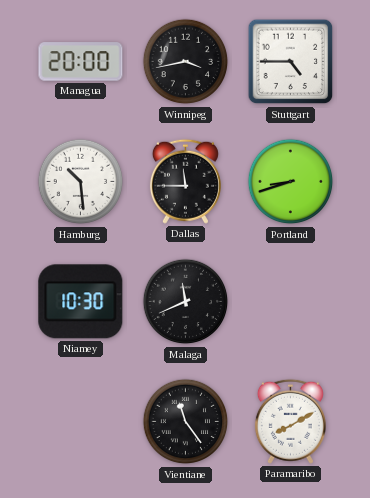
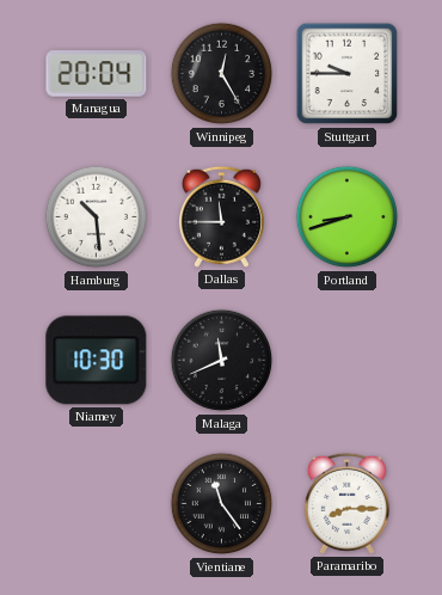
Managua: 20:00 -> 20:04
Winnipeg: 3:43 -> 12:25
Stuttgart: 4:45 -> 9:45
Paramaribo: 8:10 -> 8:15
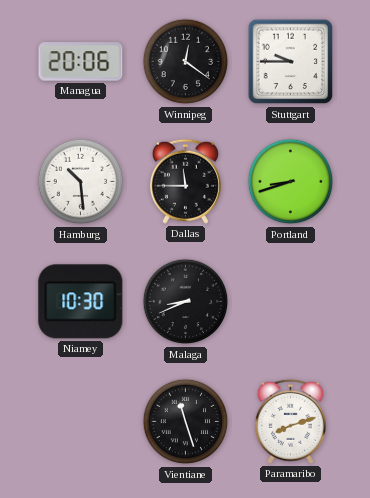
Managua: 20:04 -> 20:06
Winnipeg: 12:25 -> 12:21
Malaga: 11:41 -> 8:41
Vientiane: 11:24 -> 11:27
Paramaribo: 8:15 -> 8:12
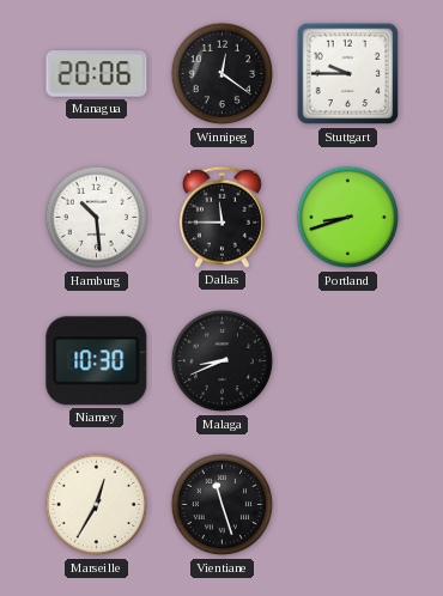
Marseille: none -> 12:35
Paramaribo: 8:12 -> none
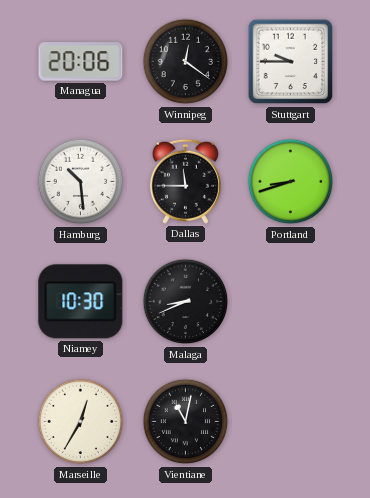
Vientiane: 11:27 -> 11:02
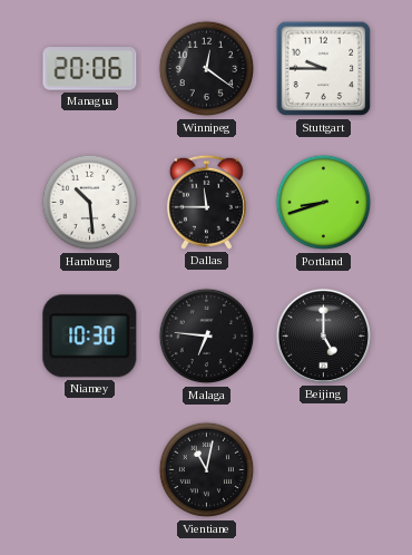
Malaga: 8:41 -> 6:46
Beijing: none -> 5:00
Marseille: 12:35 -> none
